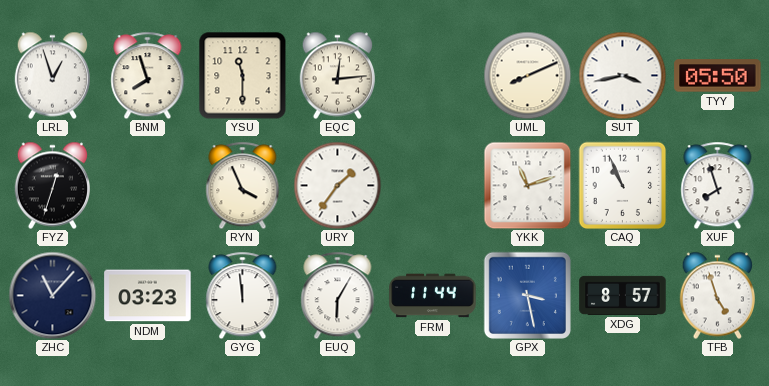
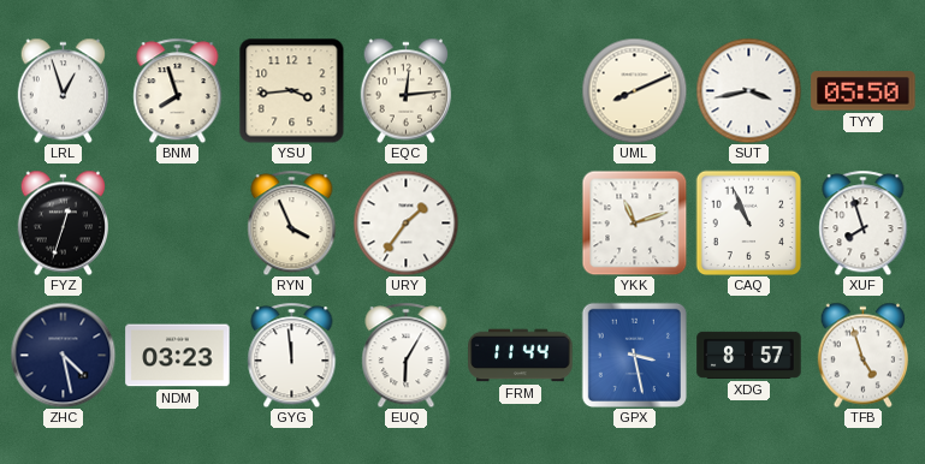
YSU: 11:30 -> 3:44
ZHC: 11:07 -> 4:28
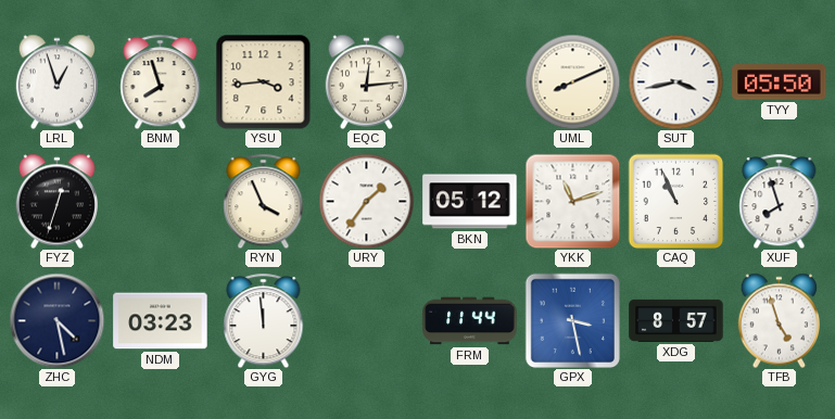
BKN: none -> 05:12
EUQ: 6:05 -> none
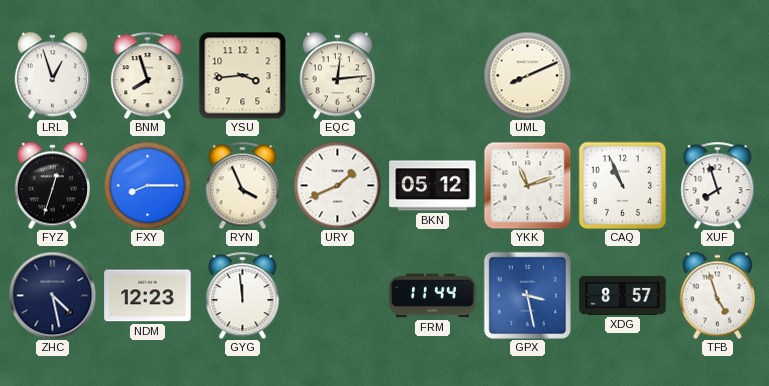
SUT: 3:43 -> none
TYY: 05:50 -> none
FXY: none -> 8:15
URY: 1:36 -> 1:41
NDM: 03:23 -> 12:23
